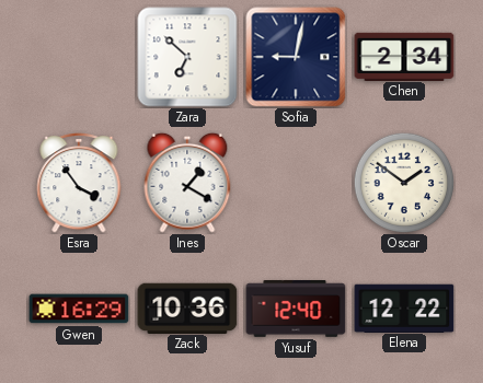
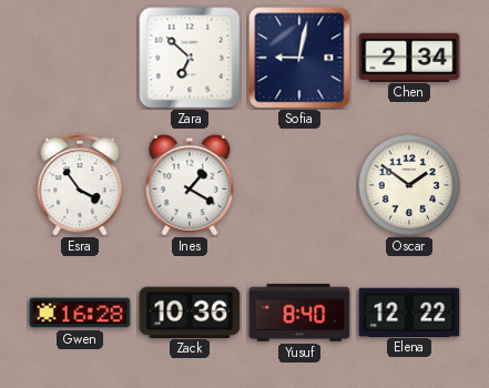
Gwen: 16:29 -> 16:28
Yusuf: 12:40 -> 8:40
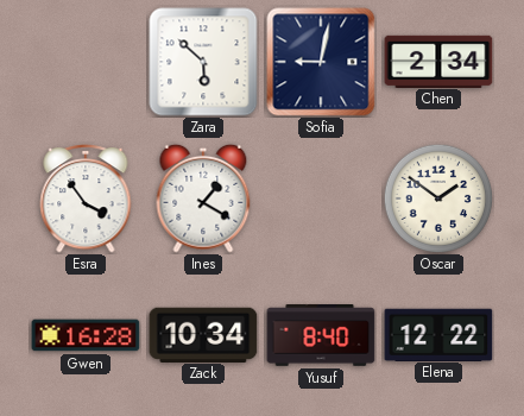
Zara: 6:52 -> 5:52
Zack: 10:36 -> 10:34
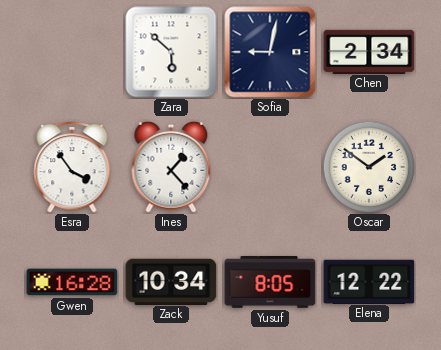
Ines: 1:20 -> 1:23
Yusuf: 8:40 -> 8:05
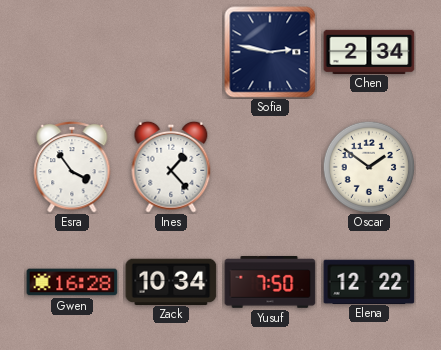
Zara: 5:52 -> none
Sofia: 9:02 -> 2:47
Yusuf: 8:05 -> 7:50
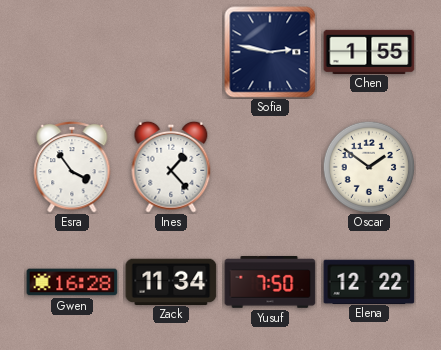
Chen: 2:34 -> 1:55
Zack: 10:34 -> 11:34
